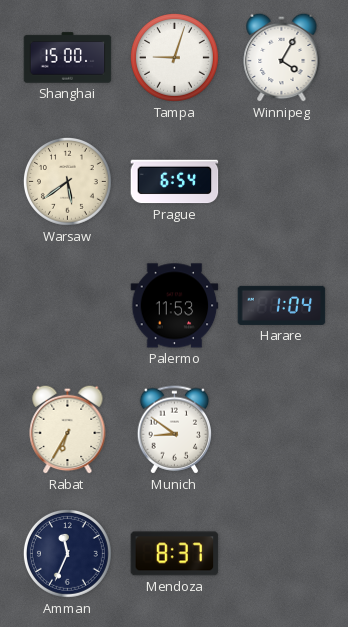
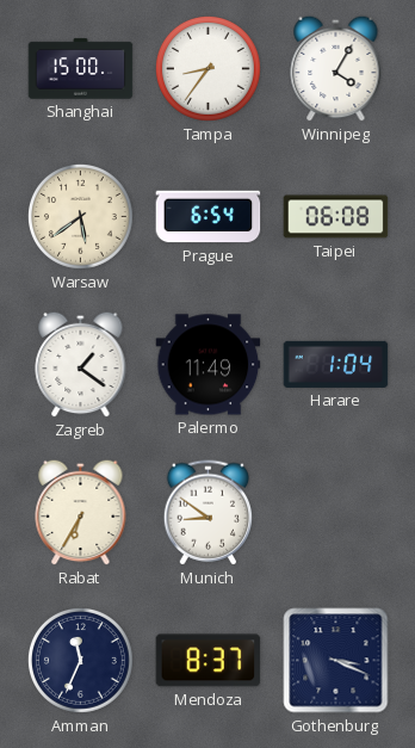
Tampa: 9:03 -> 8:36
Taipei: none -> 06:08
Zagreb: none -> 1:21
Palermo: 11:53 -> 11:49
Gothenburg: none -> 3:19
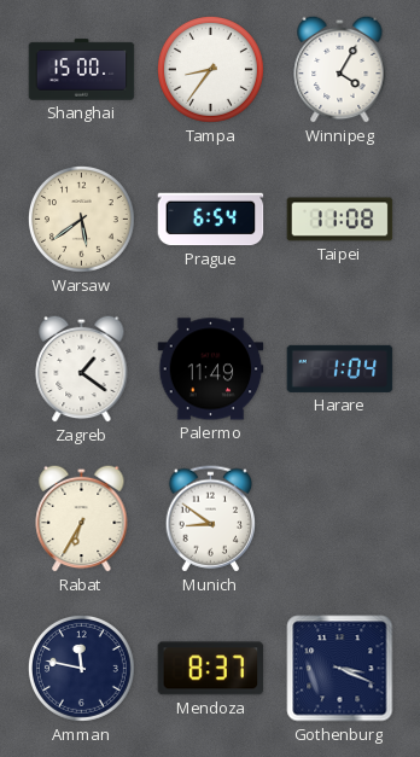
Taipei: 06:08 -> 11:08
Amman: 11:34 -> 11:47
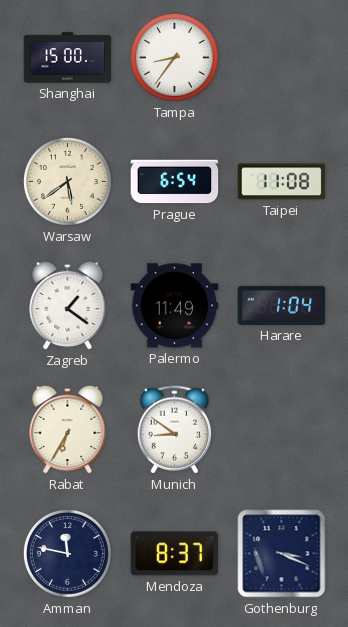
Winnipeg: 4:05 -> none
